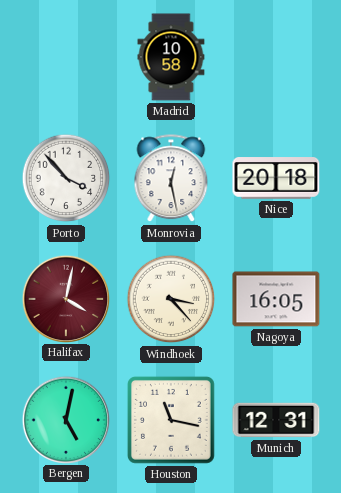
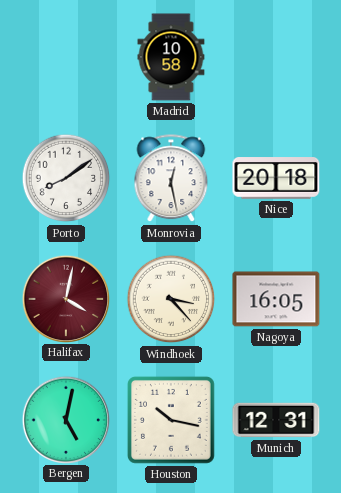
Porto: 3:53 -> 8:09
Houston: 11:17 -> 10:17
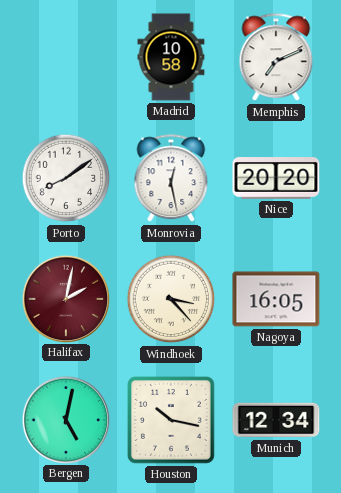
Memphis: none -> 7:11
Nice: 20:18 -> 20:20
Halifax: 4:02 -> 2:02
Munich: 12:31 -> 12:34
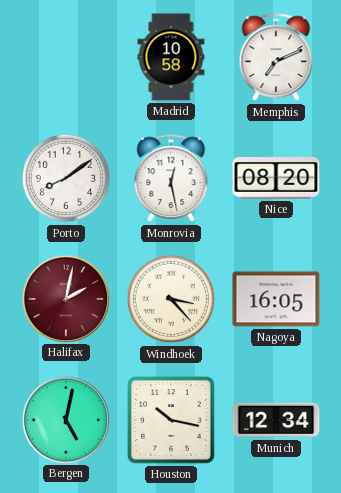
Nice: 20:20 -> 08:20
